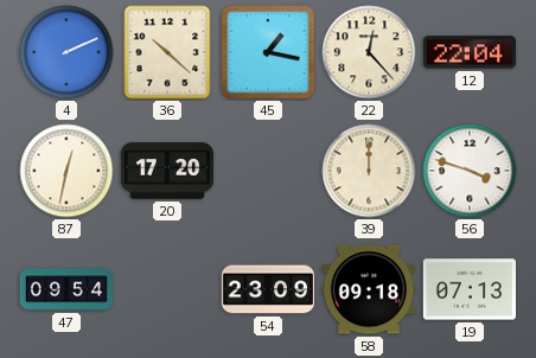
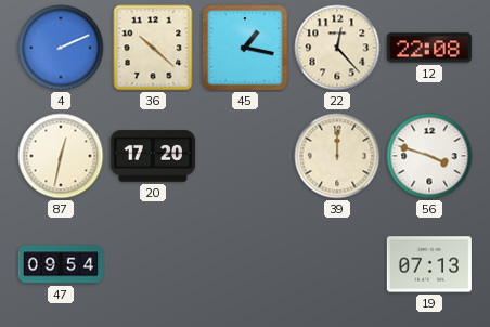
12: 22:04 -> 22:08
54: 23:09 -> none
58: 09:18 -> none
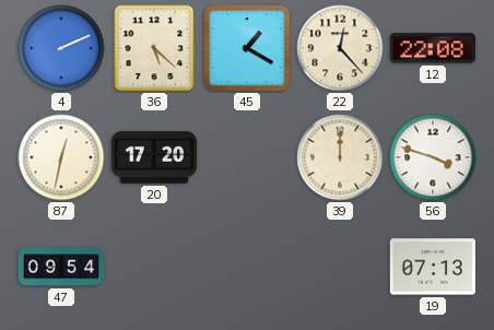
36: 10:22 -> 5:22
45: 1:17 -> 1:20
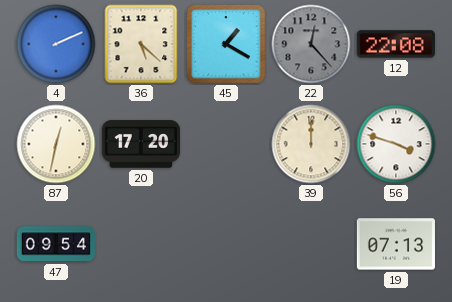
22 dial: cream -> grey
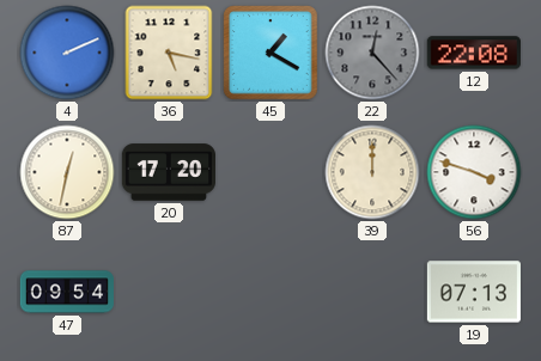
36: 5:22 -> 5:17
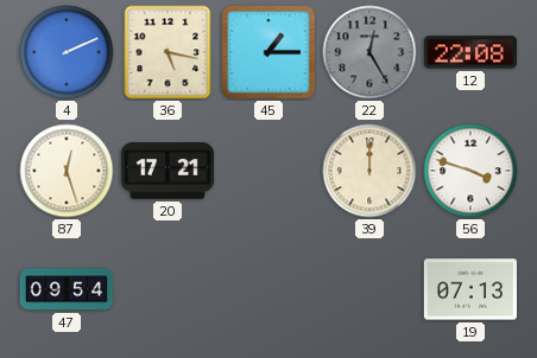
45: 1:20 -> 1:15
22: 12:23 -> 12:25
87: 12:32 -> 12:27
20: 17:20 -> 17:21
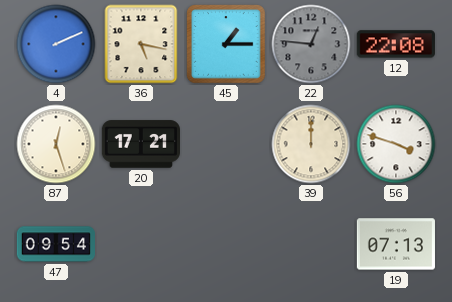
22: 12:25 -> 12:46
